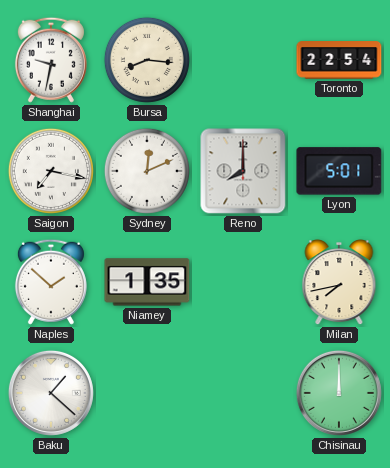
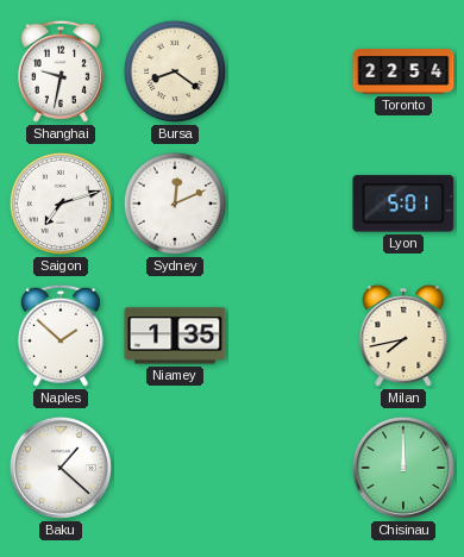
Bursa: 8:16 -> 8:21
Saigon: 7:17 -> 7:12
Reno: 8:00 -> none
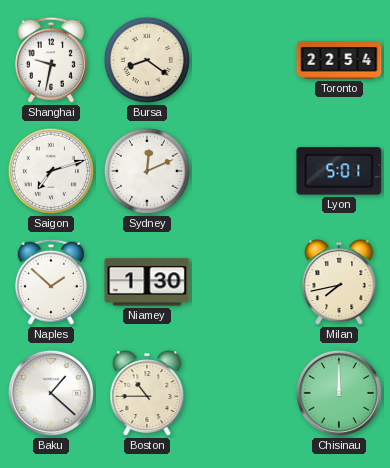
Niamey: 1:35 -> 1:30
Boston: none -> 10:45
